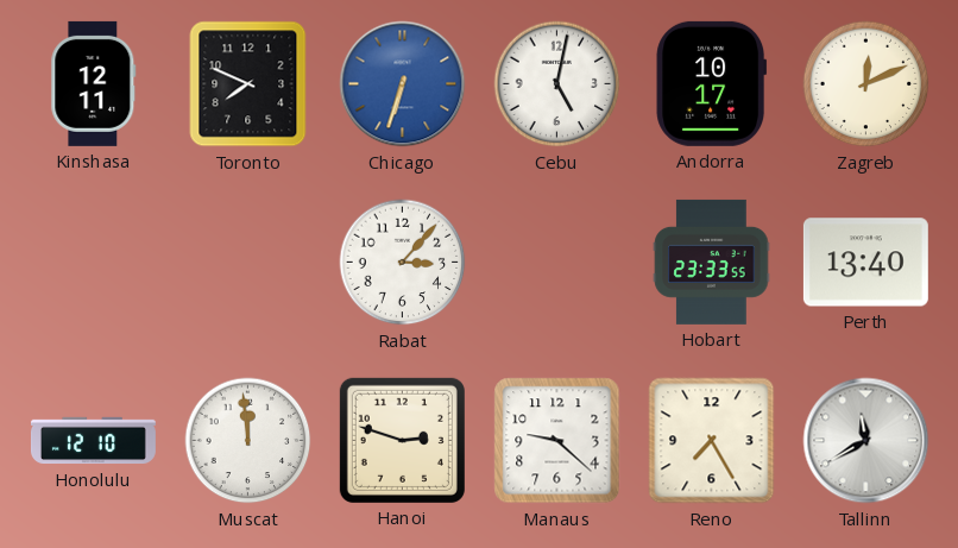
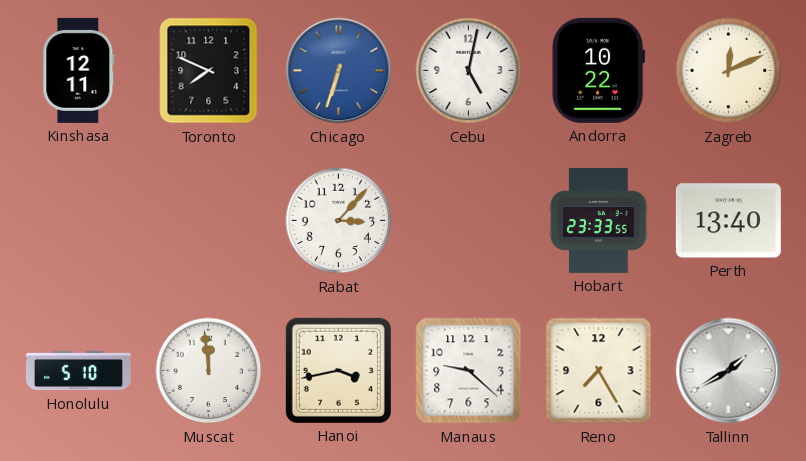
Andorra: 10:17 -> 10:22
Honolulu: 12:10 -> 5:10
Hanoi: 2:48 -> 3:43
Tallinn: 11:40 -> 1:40
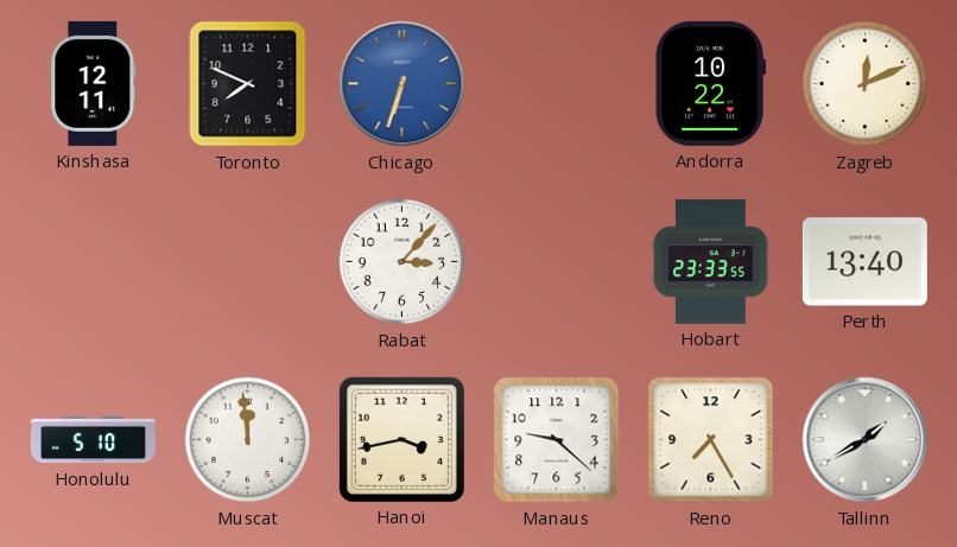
Cebu: 5:02 -> none
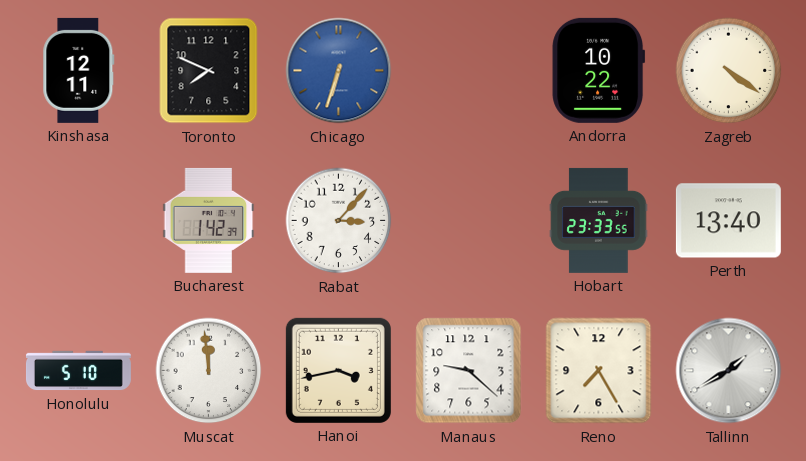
Zagreb: 12:11 -> 4:21
Bucharest: none -> 1:42
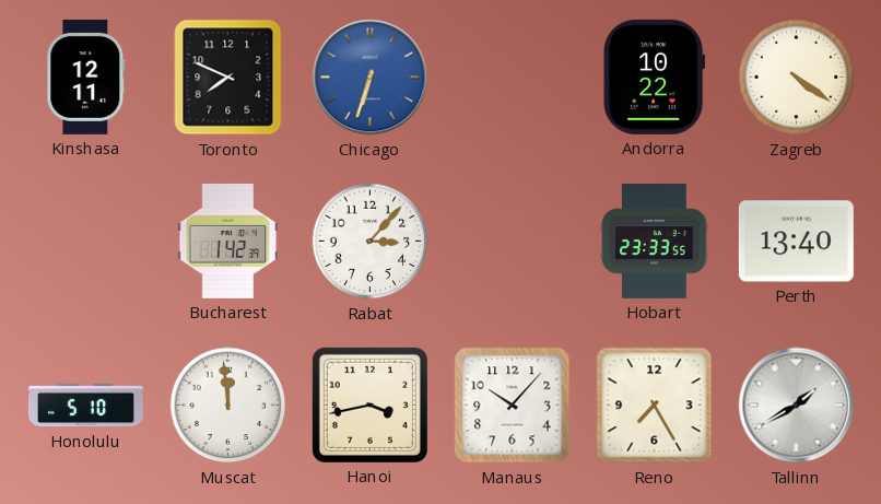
Manaus: 9:22 -> 10:07
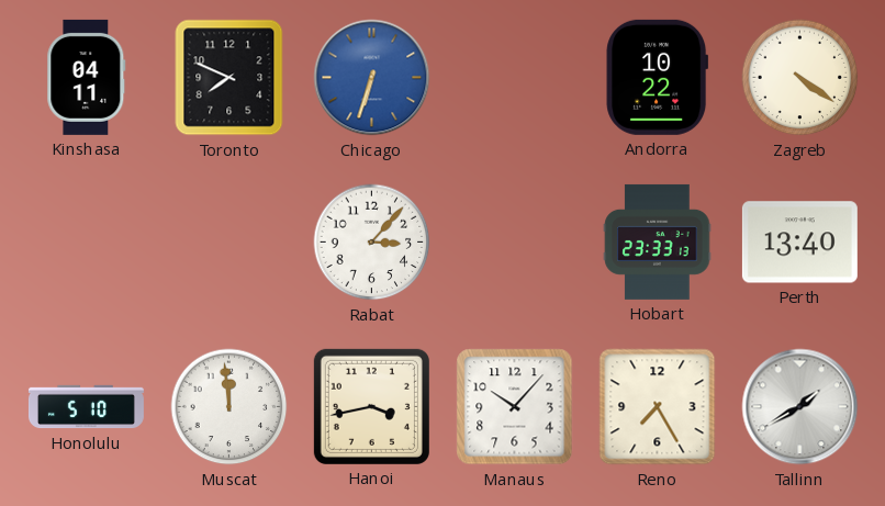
Kinshasa: 12:11 -> 04:11
Bucharest: 1:42 -> none
Hobart: 23:33:55 -> 23:33:13
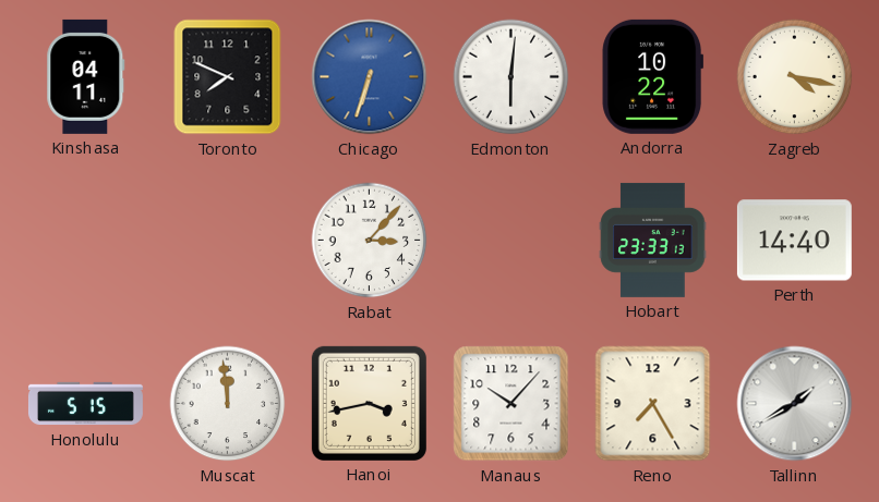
Edmonton: none -> 6:01
Zagreb: 4:21 -> 4:17
Perth: 13:40 -> 14:40
Honolulu: 5:10 -> 5:15
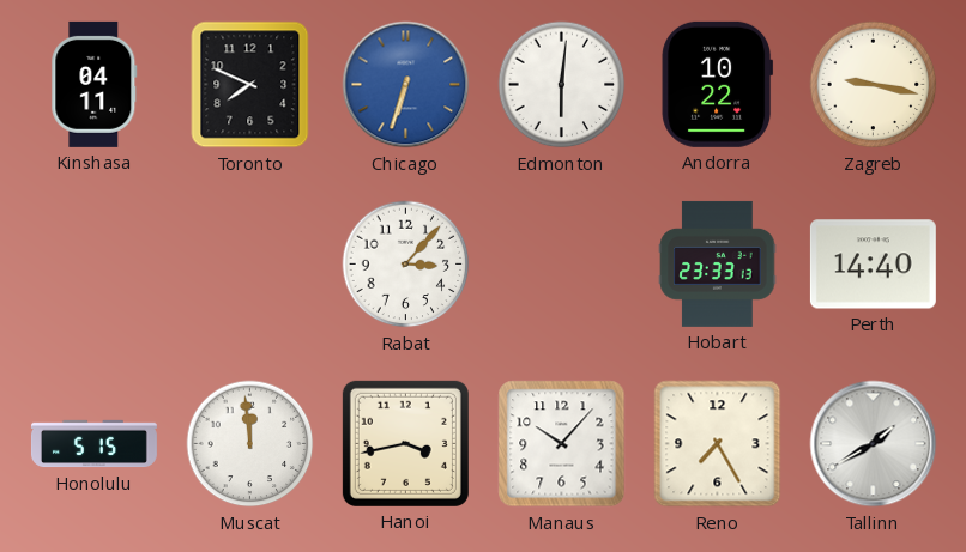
Zagreb: 4:17 -> 9:17
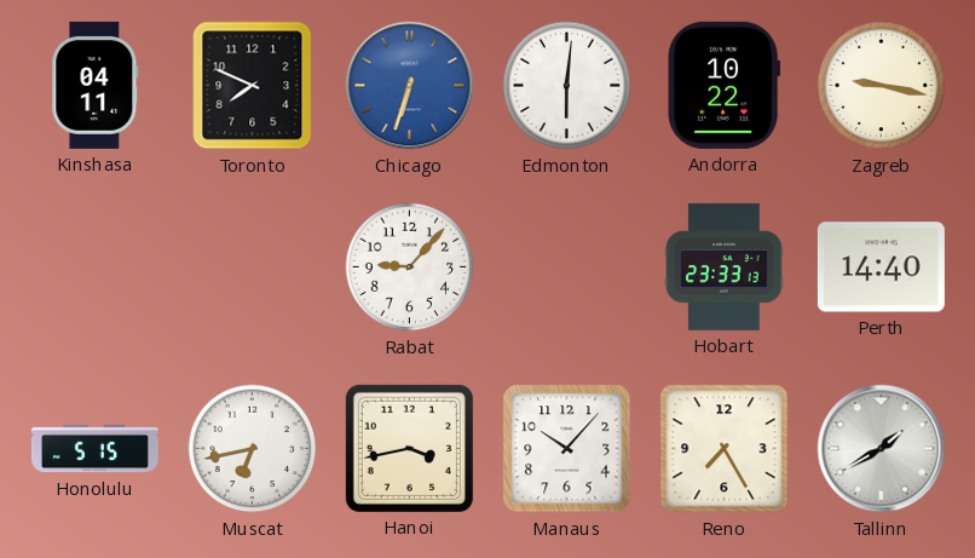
Rabat: 3:07 -> 9:07
Muscat: 11:59 -> 6:43
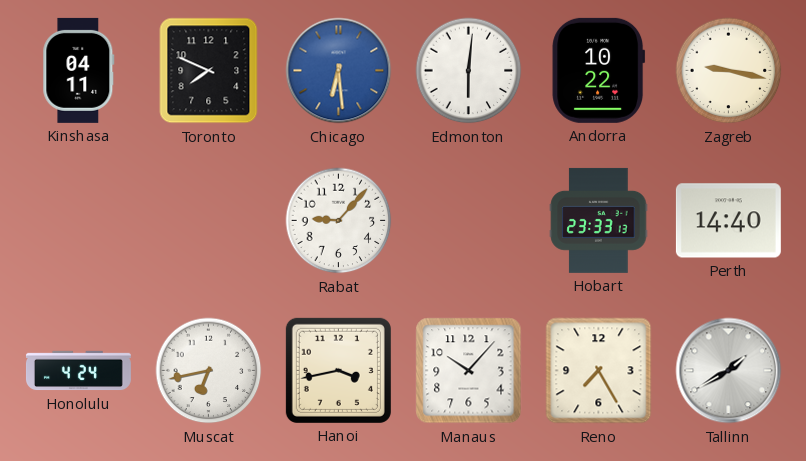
Chicago: 6:33 -> 6:29
Honolulu: 5:15 -> 4:24
